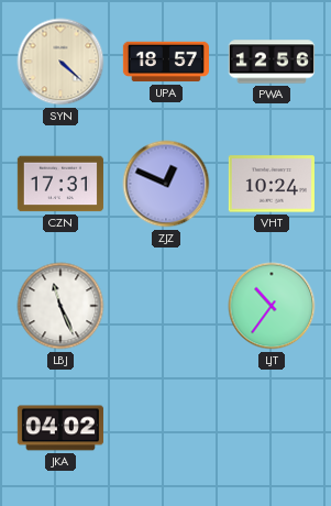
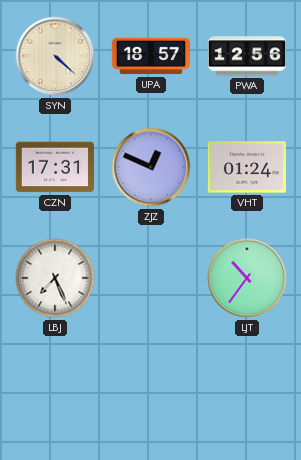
VHT: 10:24 -> 01:24
LBJ: 11:26 -> 7:26
JKA: 04:02 -> none
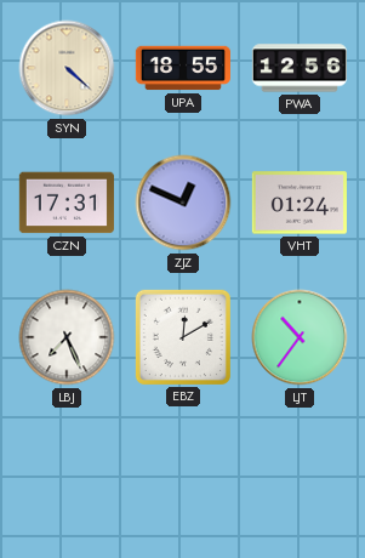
UPA: 18:57 -> 18:55
EBZ: none -> 12:10
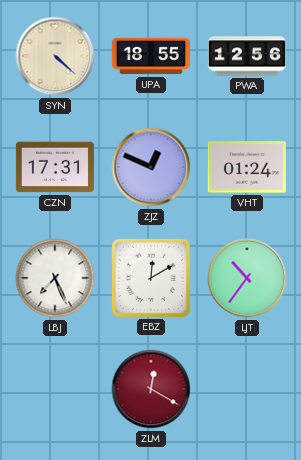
ZLM: none -> 12:20
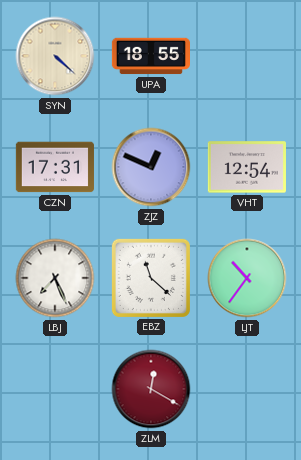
PWA: 12:56 -> none
VHT: 01:24 -> 12:54
EBZ: 12:10 -> 11:22
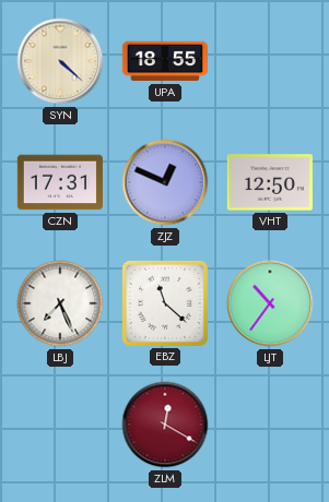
VHT: 12:54 -> 12:50
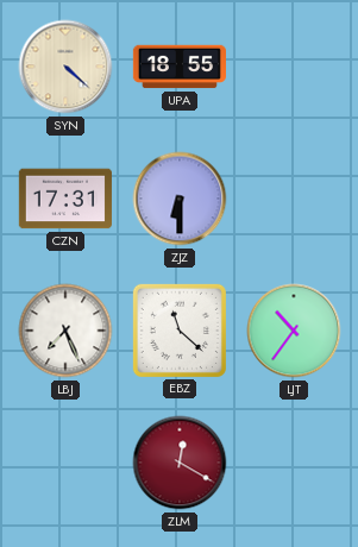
ZJZ: 12:49 -> 6:30
VHT: 12:50 -> none
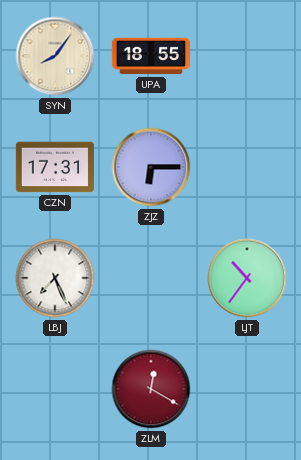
SYN: 4:22 -> 8:06
ZJZ: 6:30 -> 6:15
EBZ: 11:22 -> none
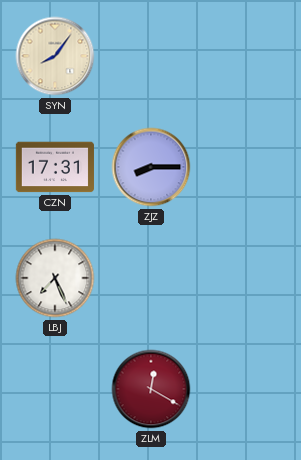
UPA: 18:55 -> none
ZJZ: 6:15 -> 8:15
LJT: 10:36 -> none
